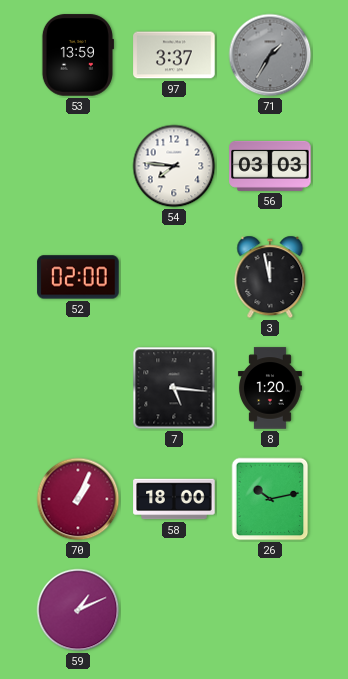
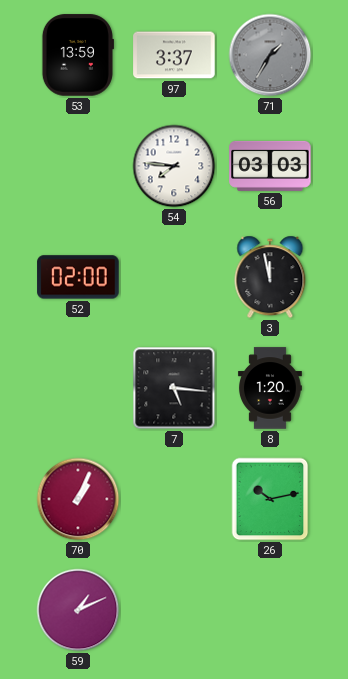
58: 18:00 -> none
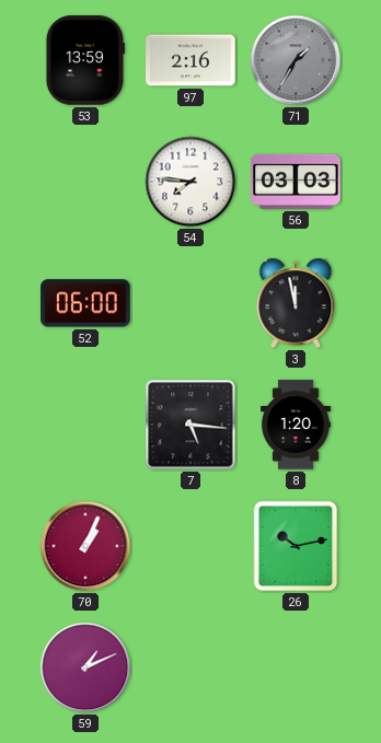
97: 3:37 -> 2:16
52: 02:00 -> 06:00
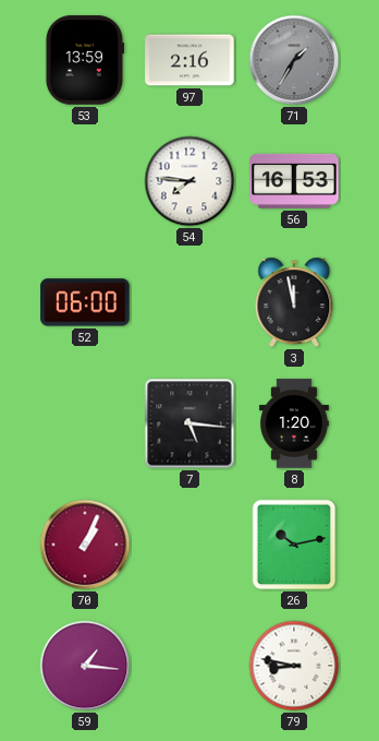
56: 03:03 -> 16:53
59: 1:11 -> 1:16
79: none -> 8:47
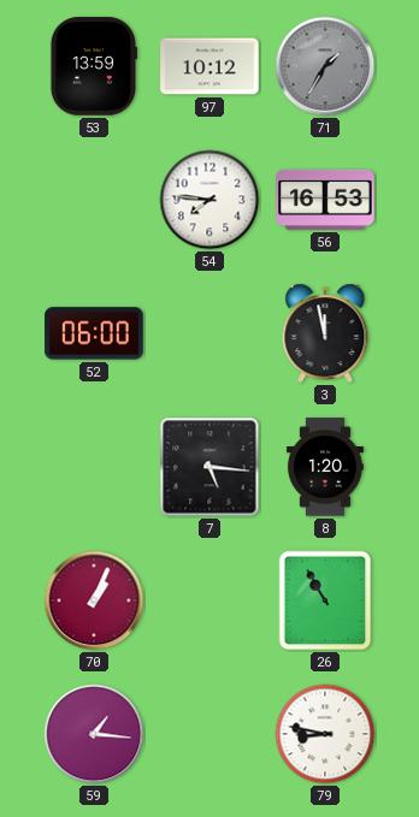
97: 2:16 -> 10:12
26: 10:13 -> 10:55
